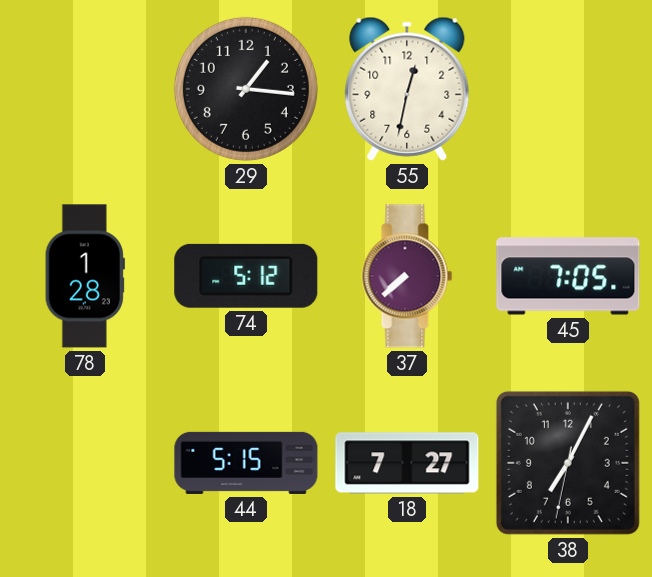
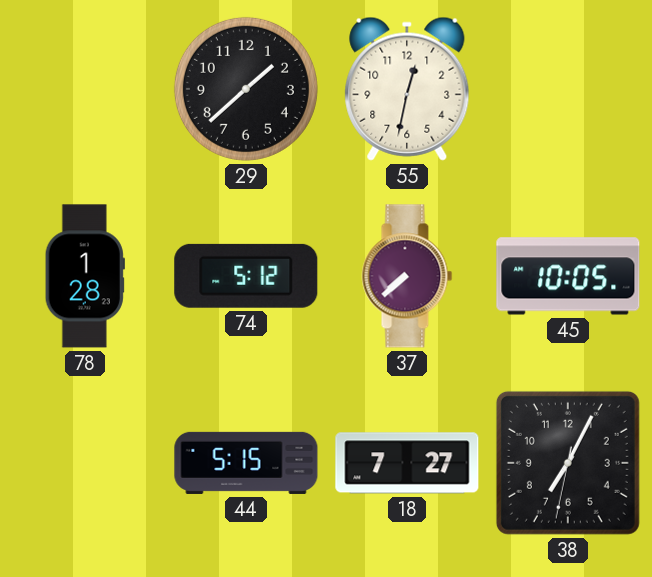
29: 1:16 -> 1:38
45: 7:05 -> 10:05
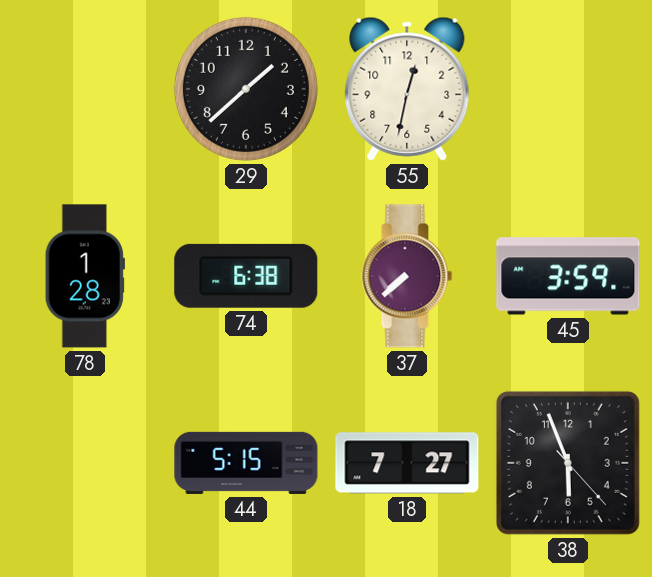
74: 5:12 -> 6:38
45: 10:05 -> 3:59
38: 7:04 -> 5:56
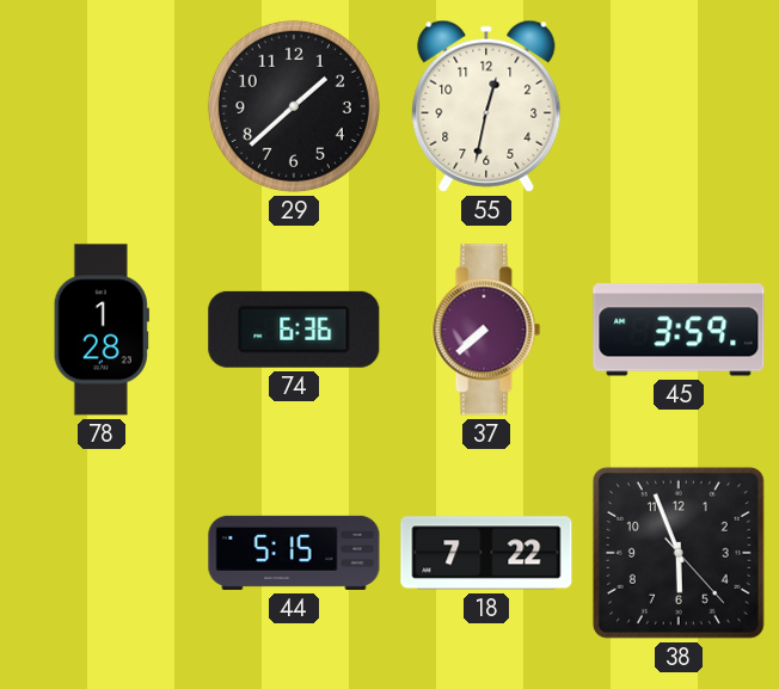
74: 6:38 -> 6:36
18: 7:27 -> 7:22
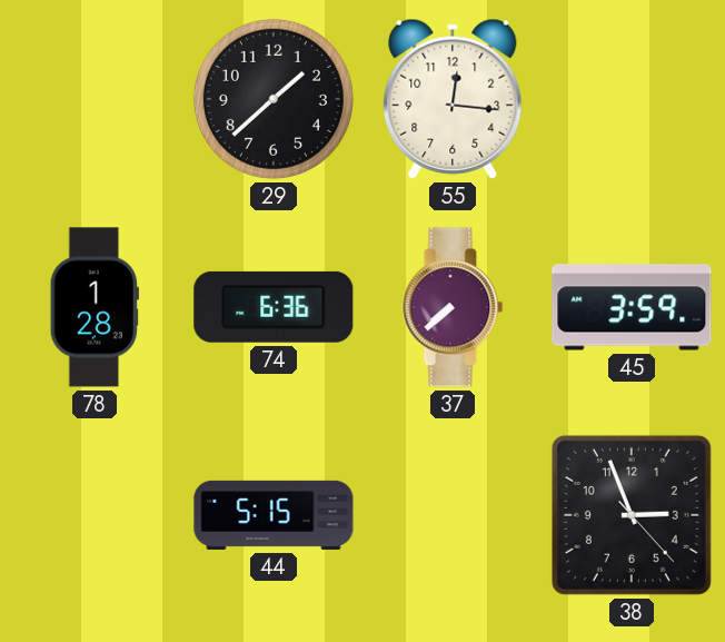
55: 12:32 -> 12:16
18: 7:22 -> none
38: 5:56 -> 2:56
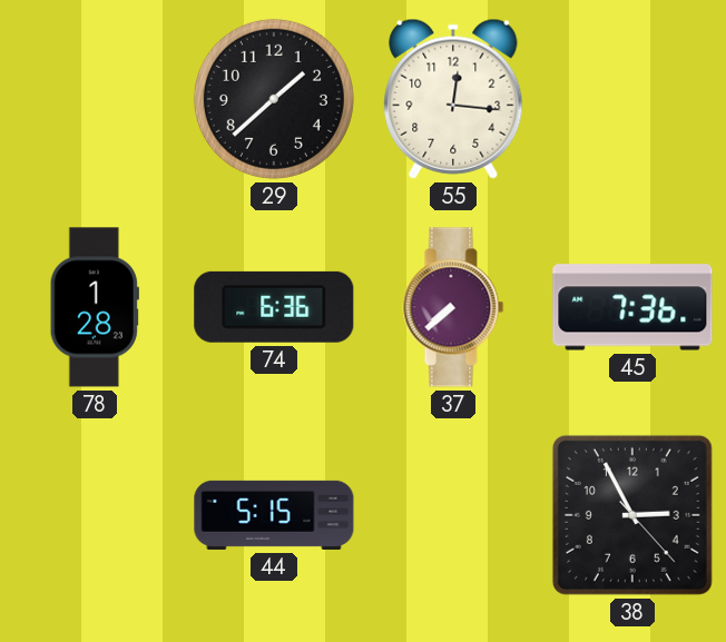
45: 3:59 -> 7:36
38: 2:56 -> 2:55
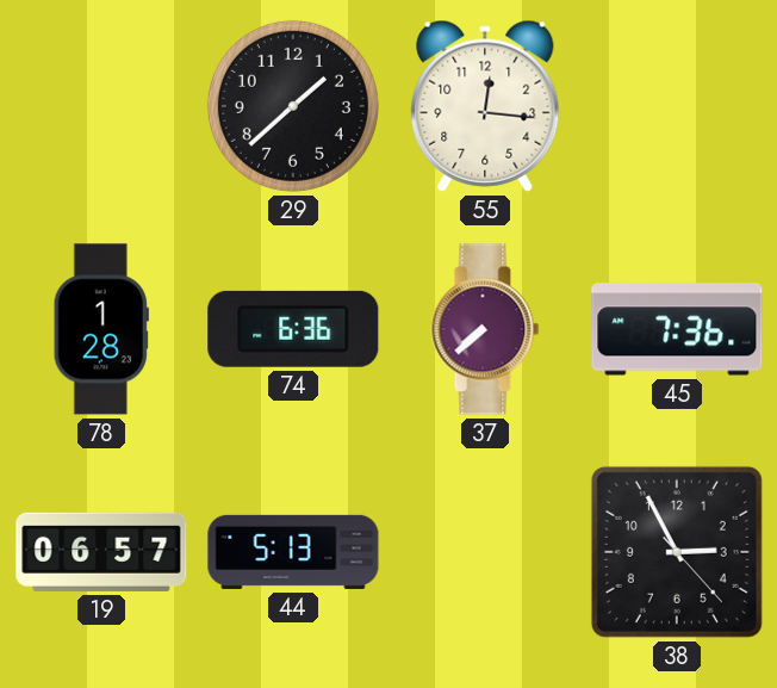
19: none -> 06:57
44: 5:15 -> 5:13
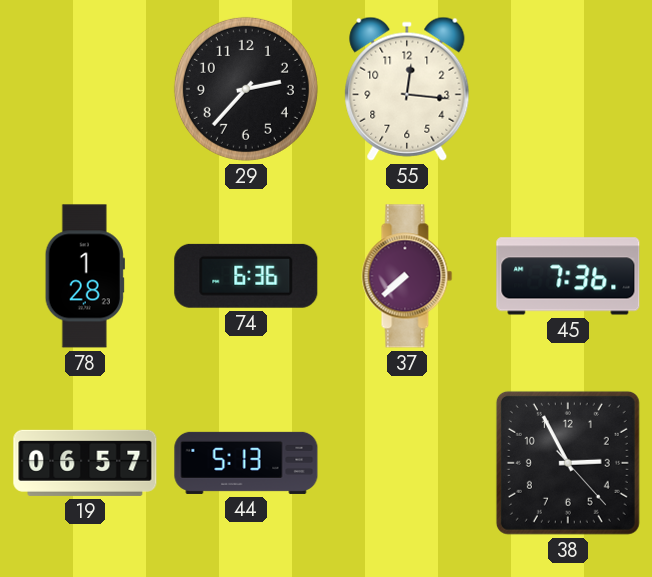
29: 1:38 -> 2:37
